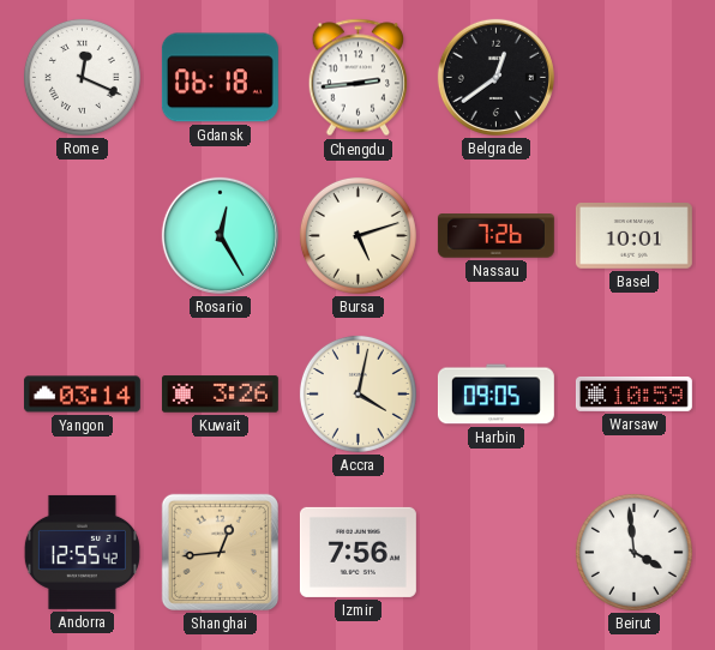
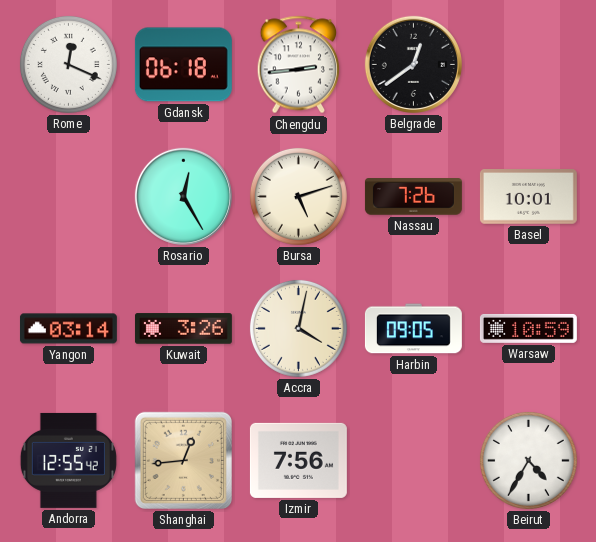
Beirut: 3:59 -> 4:35
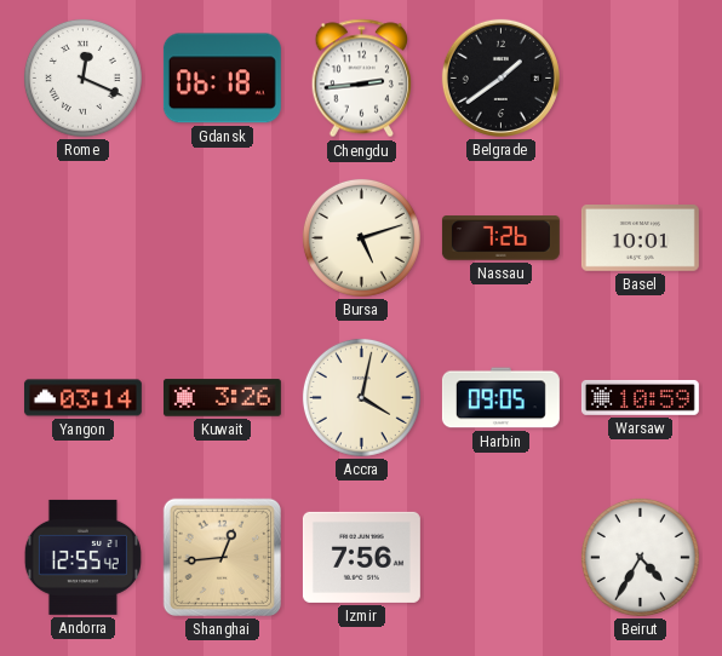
Belgrade: 12:39 -> 1:39
Rosario: 12:25 -> none
